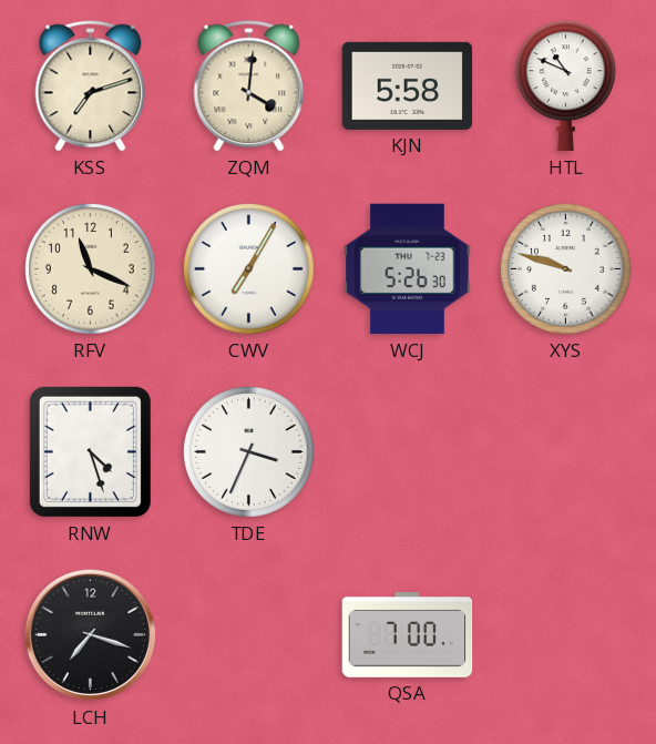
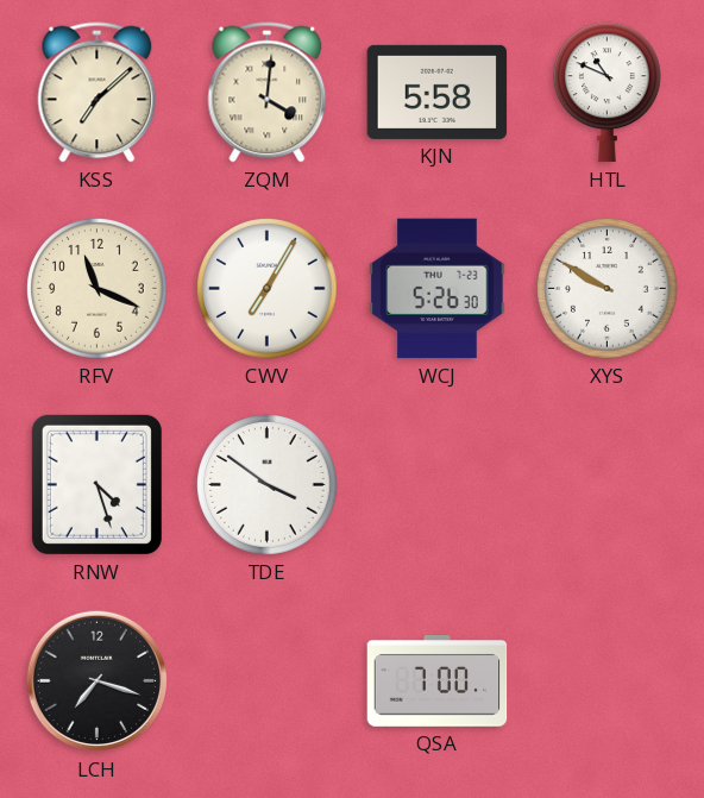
KSS: 7:12 -> 7:08
XYS: 9:48 -> 9:50
TDE: 3:34 -> 3:51
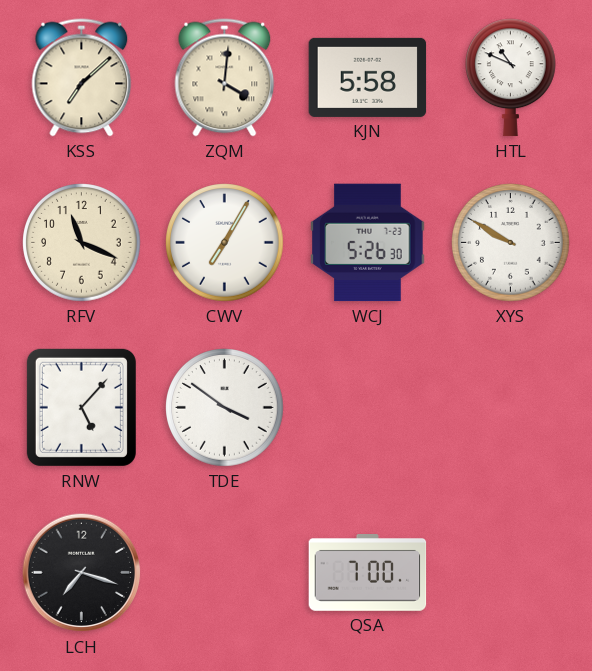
RNW: 4:27 -> 5:07
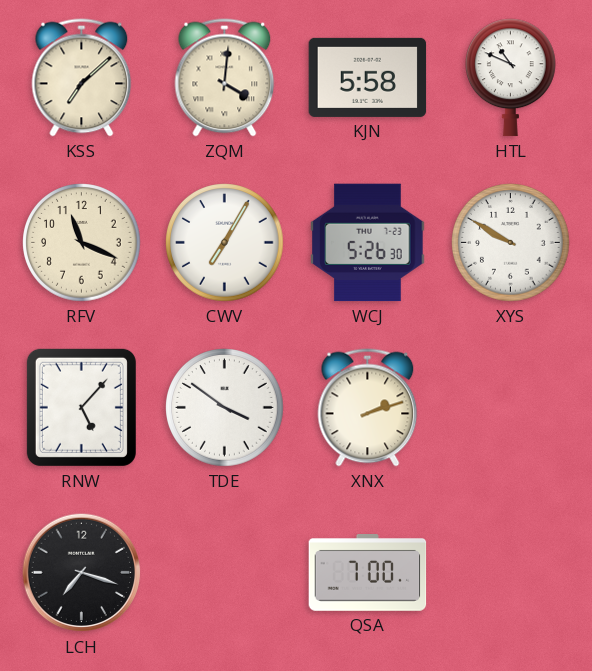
XNX: none -> 2:12
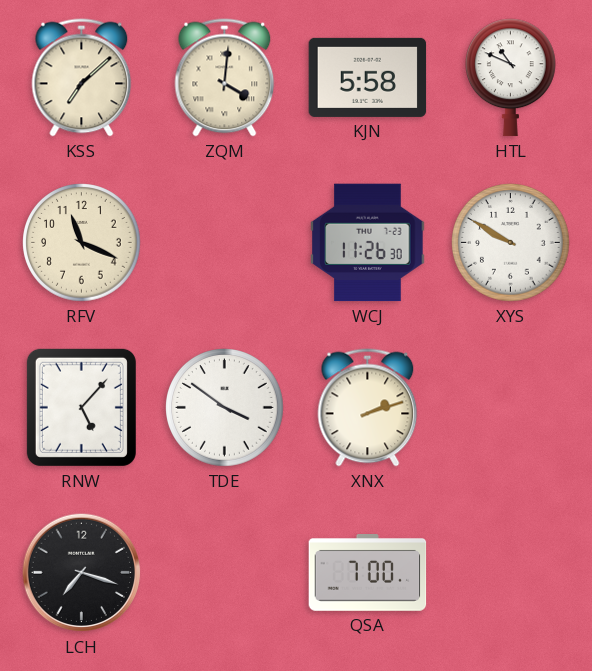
CWV: 7:05 -> none
WCJ: 5:26 -> 11:26
